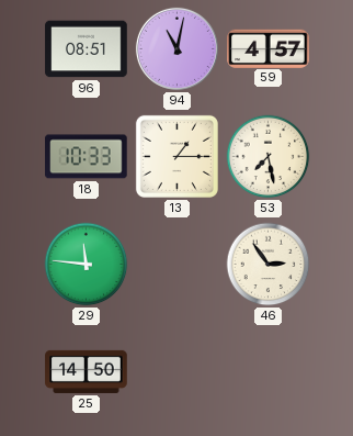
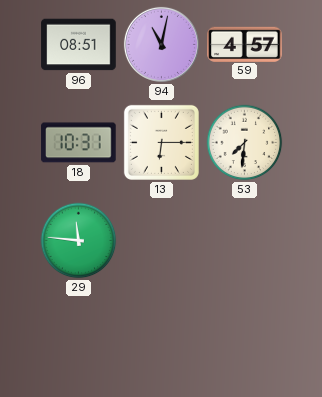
18: 10:33 -> 10:31
13: 1:15 -> 6:15
53: 7:28 -> 7:31
46: 2:54 -> none
25: 14:50 -> none
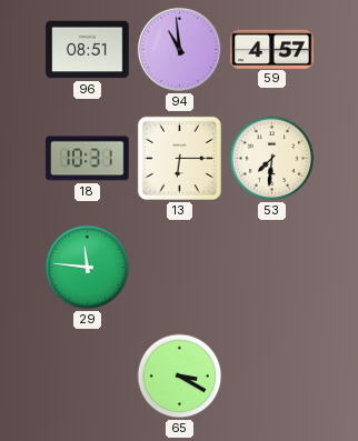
94: 11:02 -> 10:59
65: none -> 3:20
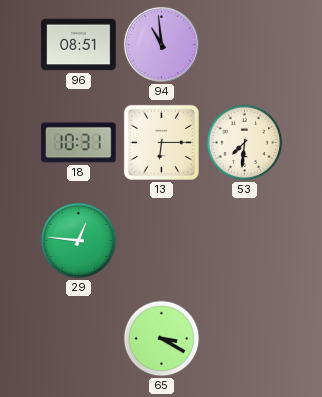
59: 4:57 -> none
29: 11:46 -> 12:46
